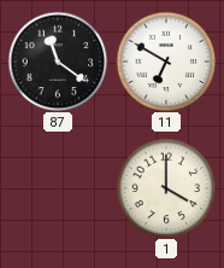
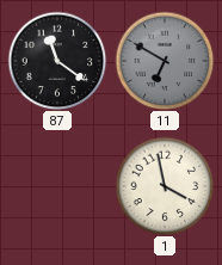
11 dial: white -> grey
1: 4:00 -> 3:58
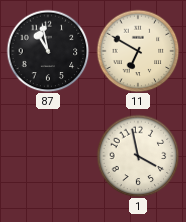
87: 11:21 -> 10:58
11 dial: grey -> cream
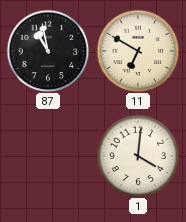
1: 3:58 -> 4:01
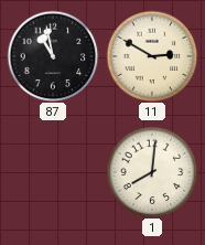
11: 6:50 -> 2:50
1: 4:01 -> 8:01
